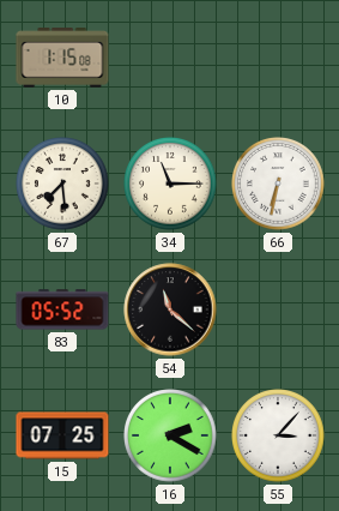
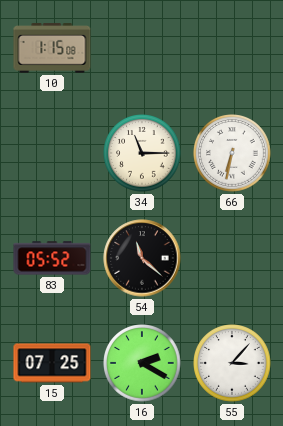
67: 7:29 -> none
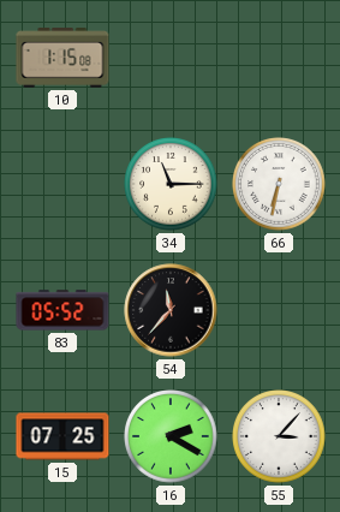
54: 11:22 -> 11:37
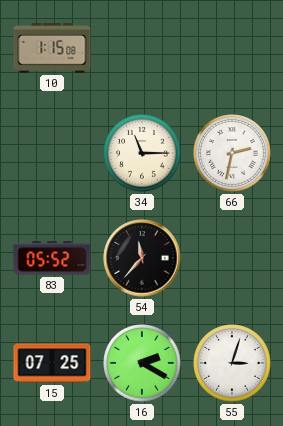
66: 6:32 -> 2:32
55: 3:07 -> 3:03
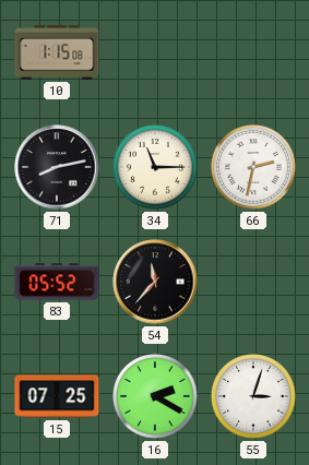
71: none -> 8:13
